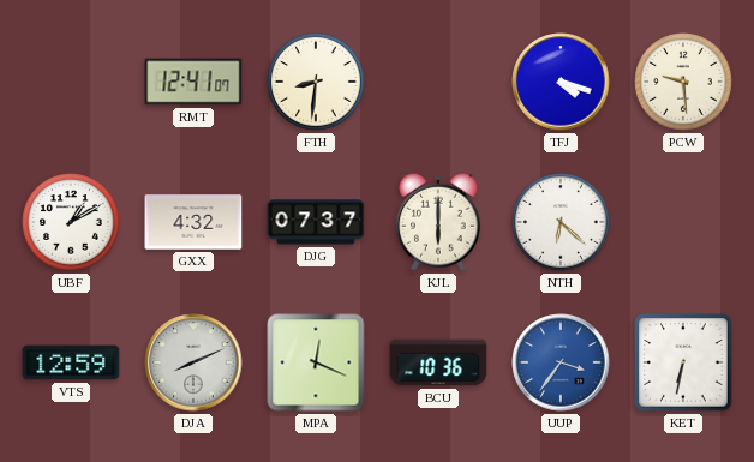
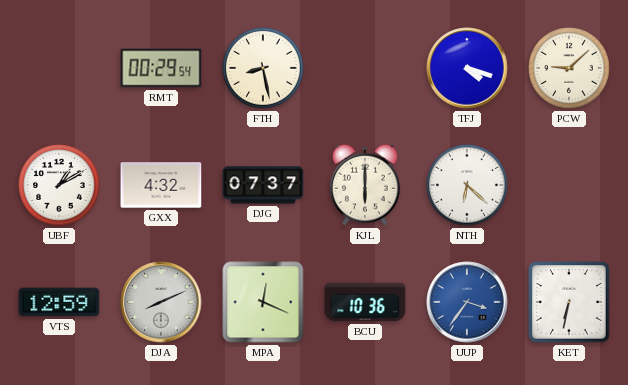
RMT: 12:41 -> 00:29
FTH: 8:31 -> 8:28
PCW: 9:29 -> 9:08
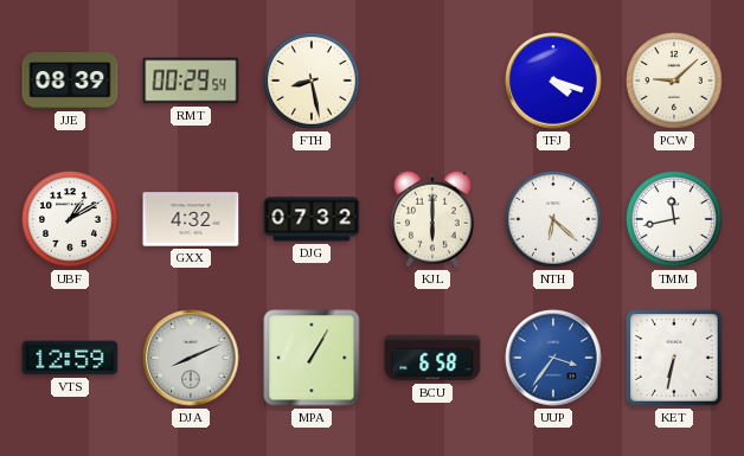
JJE: none -> 08:39
DJG: 07:37 -> 07:32
TMM: none -> 11:43
MPA: 12:19 -> 1:05
BCU: 10:36 -> 6:58
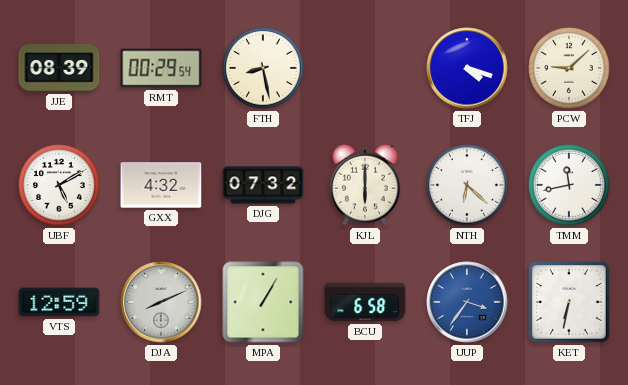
UBF: 1:10 -> 5:10
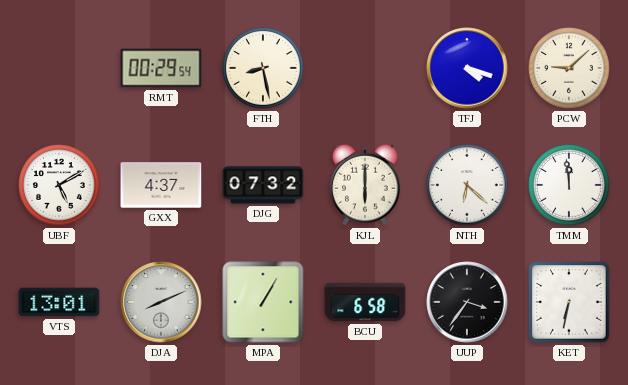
JJE: 08:39 -> none
GXX: 4:32 -> 4:37
TMM: 11:43 -> 11:59
VTS: 12:59 -> 13:01
UUP dial: blue -> black
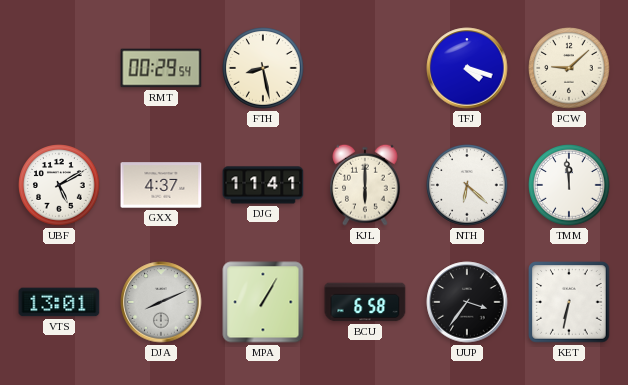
DJG: 07:32 -> 11:41
